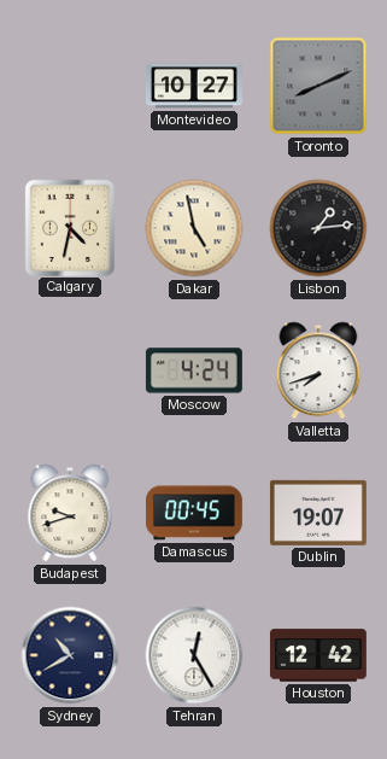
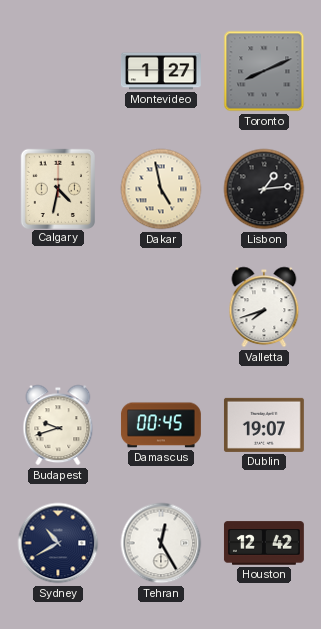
Montevideo: 10:27 -> 1:27
Moscow: 4:24 -> none
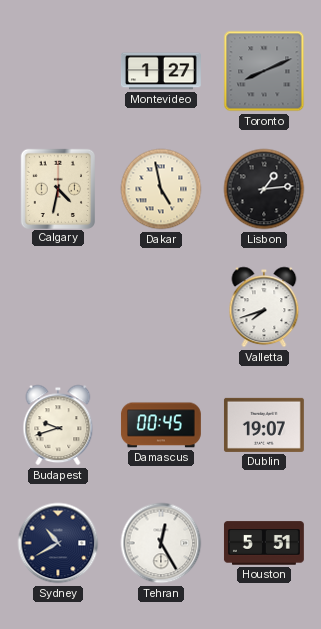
Houston: 12:42 -> 5:51
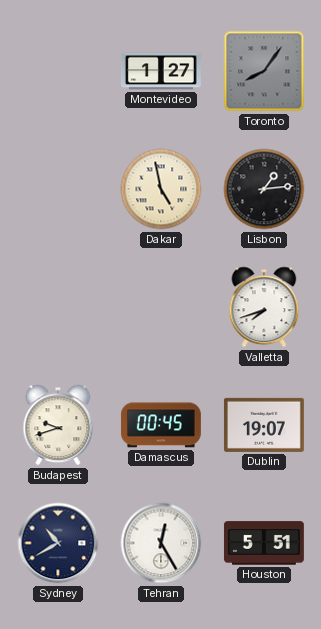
Toronto: 8:11 -> 8:06
Calgary: 4:32 -> none
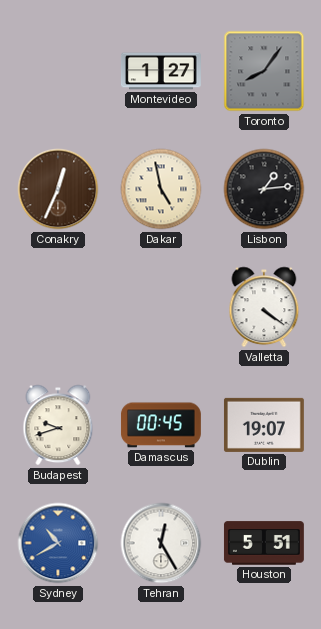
Conakry: none -> 12:34
Valletta: 7:42 -> 4:21
Sydney dial: navy -> blue
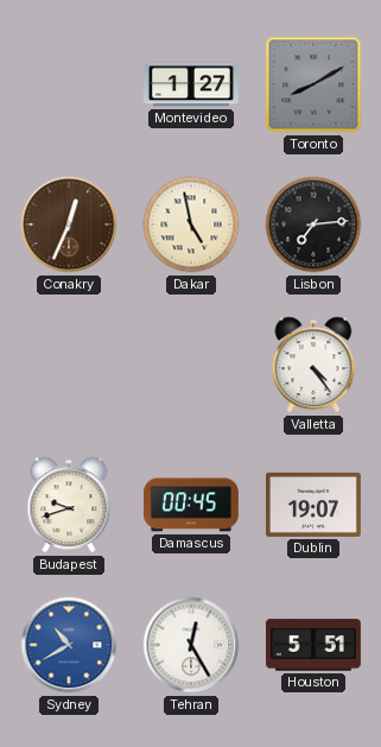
Toronto: 8:06 -> 8:10
Lisbon: 1:14 -> 7:14
Valletta: 4:21 -> 4:24
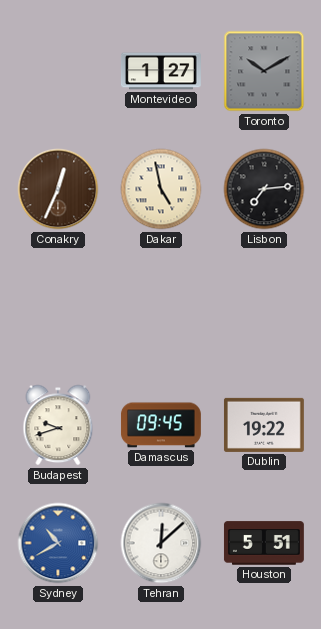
Toronto: 8:10 -> 10:10
Valletta: 4:24 -> none
Damascus: 00:45 -> 09:45
Dublin: 19:07 -> 19:22
Tehran: 12:25 -> 12:08
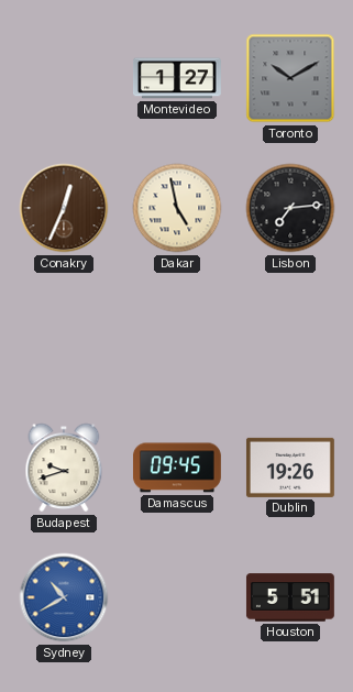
Dublin: 19:22 -> 19:26
Tehran: 12:08 -> none
